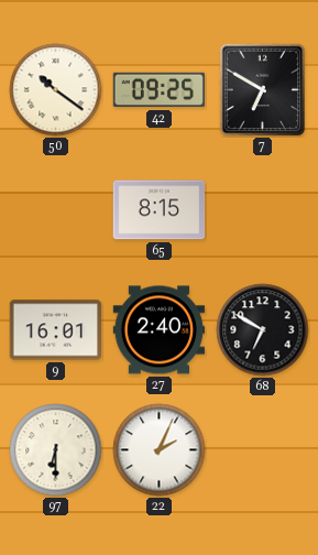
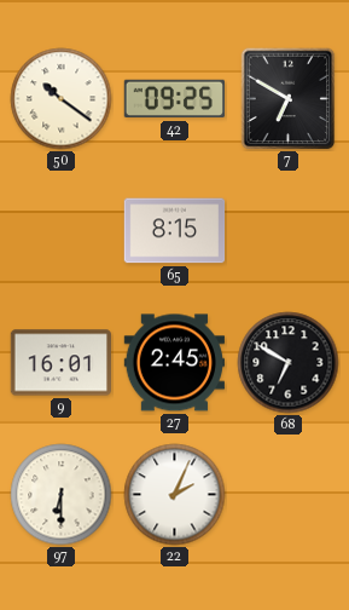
27: 2:40 -> 2:45
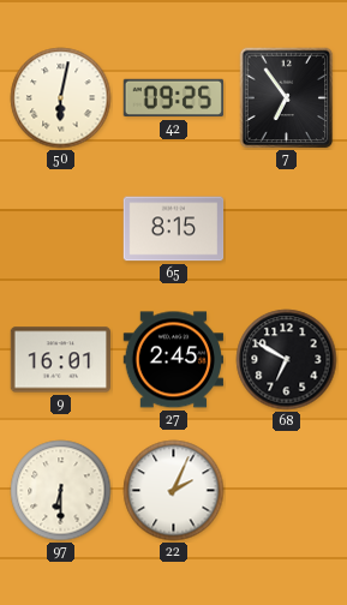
50: 10:21 -> 6:02
7: 6:50 -> 6:54
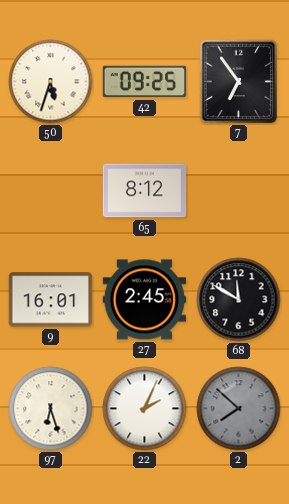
50: 6:02 -> 5:33
65: 8:15 -> 8:12
68: 6:50 -> 11:50
97: 6:30 -> 6:27
2: none -> 7:52
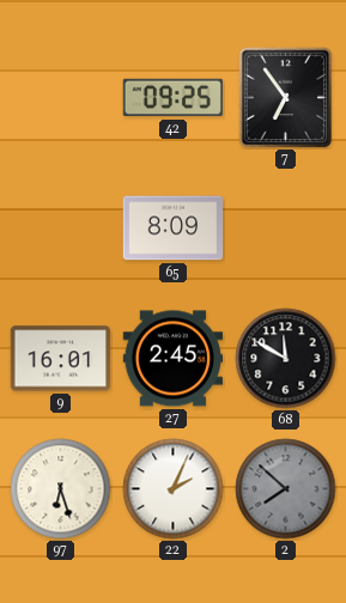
50: 5:33 -> none
65: 8:12 -> 8:09
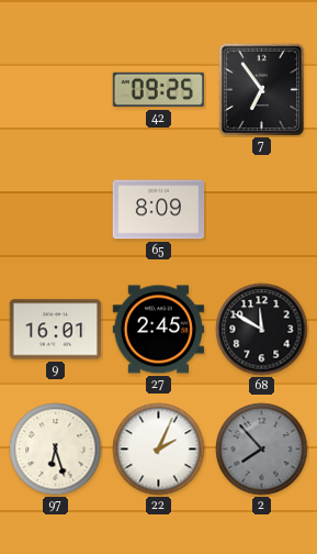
2: 7:52 -> 7:53
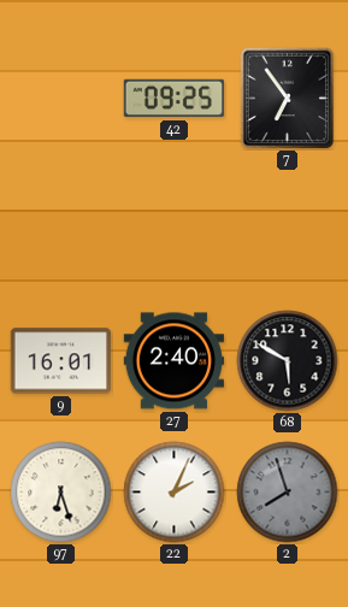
65: 8:09 -> none
27: 2:45 -> 2:40
68: 11:50 -> 5:50
2: 7:53 -> 7:57
